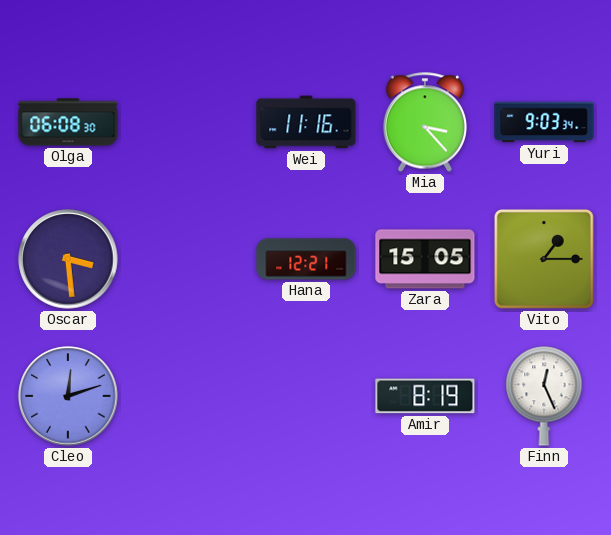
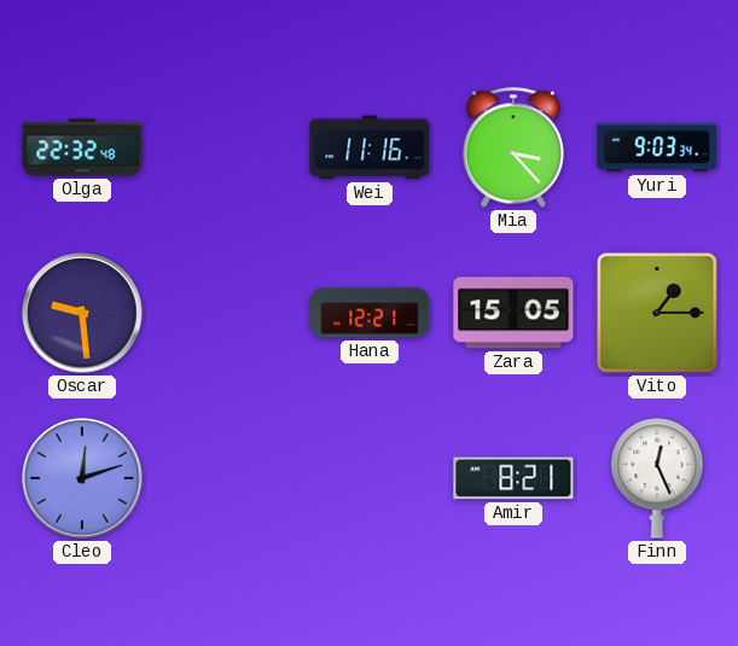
Olga: 06:08 -> 22:32
Oscar: 3:29 -> 9:29
Amir: 8:19 -> 8:21
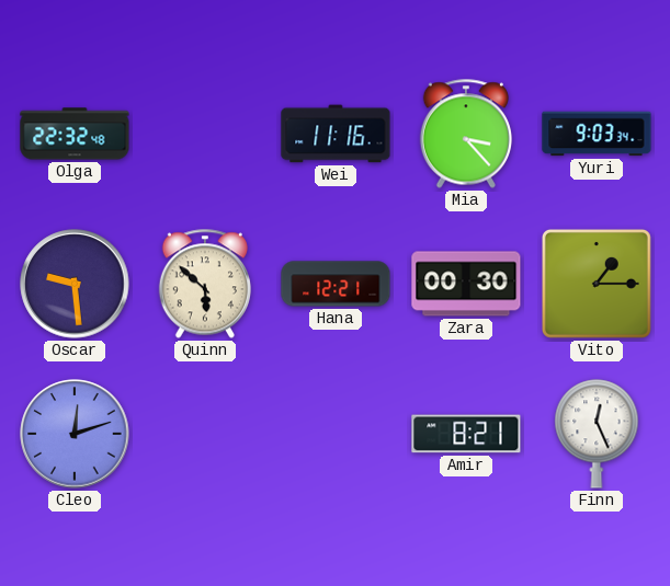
Quinn: none -> 5:52
Zara: 15:05 -> 00:30
